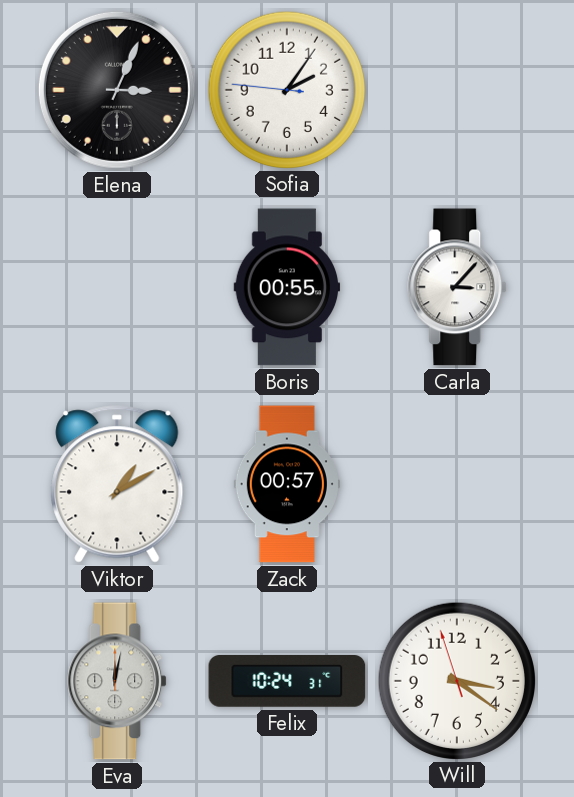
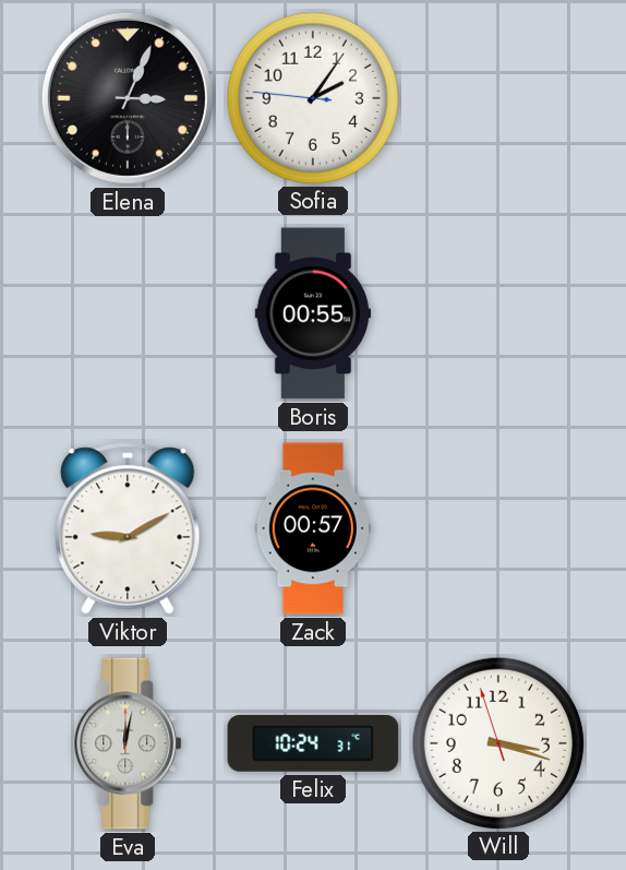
Carla: 3:07 -> none
Viktor: 1:10 -> 9:10
Will: 3:20 -> 3:17
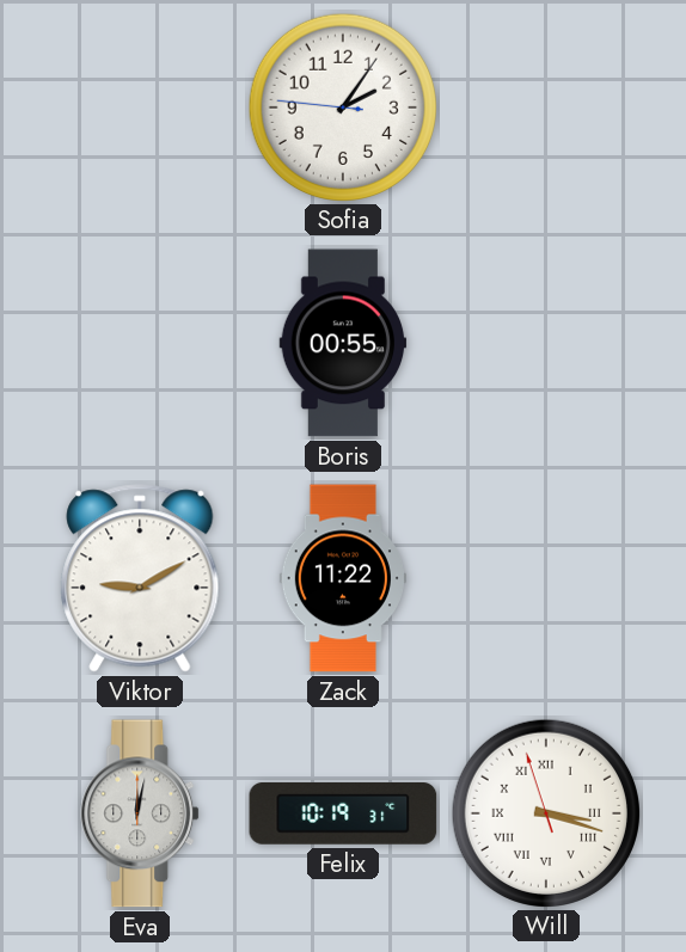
Elena: 3:04 -> none
Zack: 00:57 -> 11:22
Felix: 10:24 -> 10:19
Will numerals: Arabic -> Roman
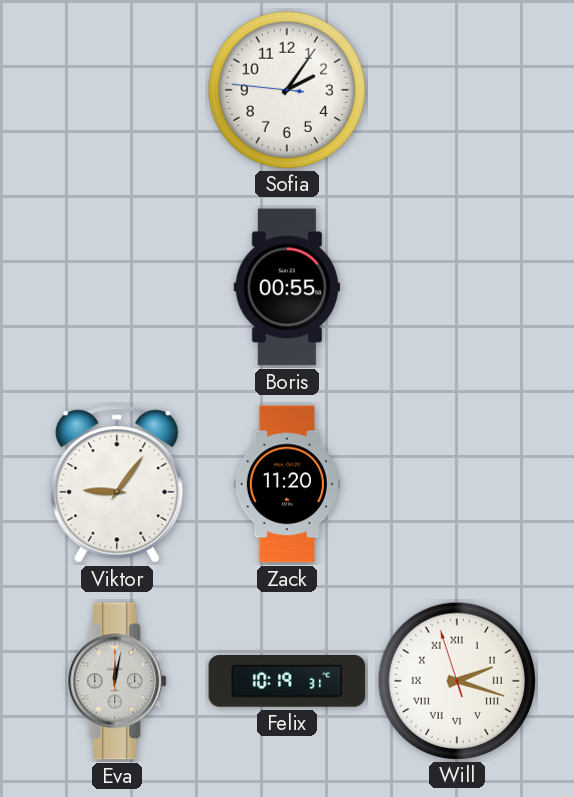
Viktor: 9:10 -> 9:06
Zack: 11:22 -> 11:20
Will: 3:17 -> 2:17
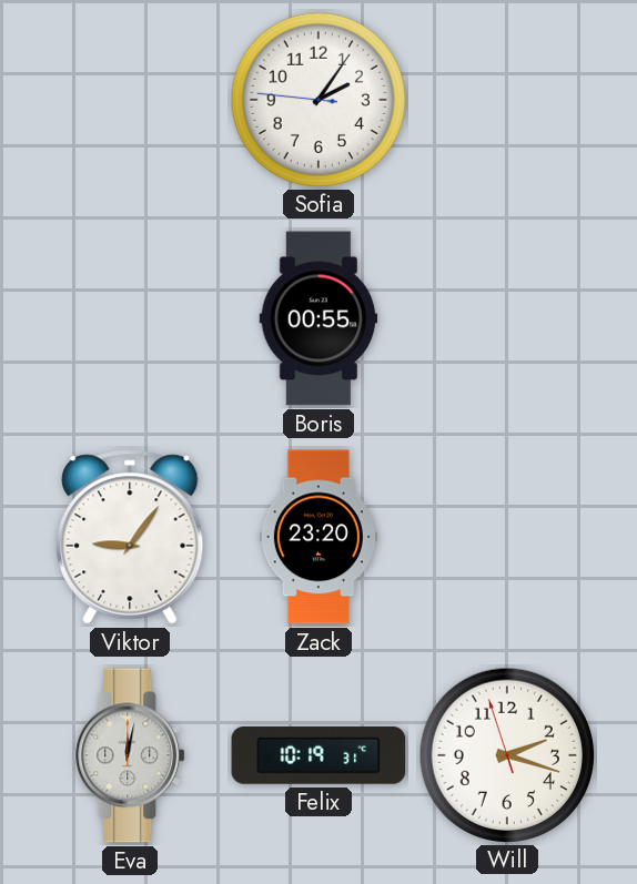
Zack: 11:20 -> 23:20
Will numerals: Roman -> Arabic
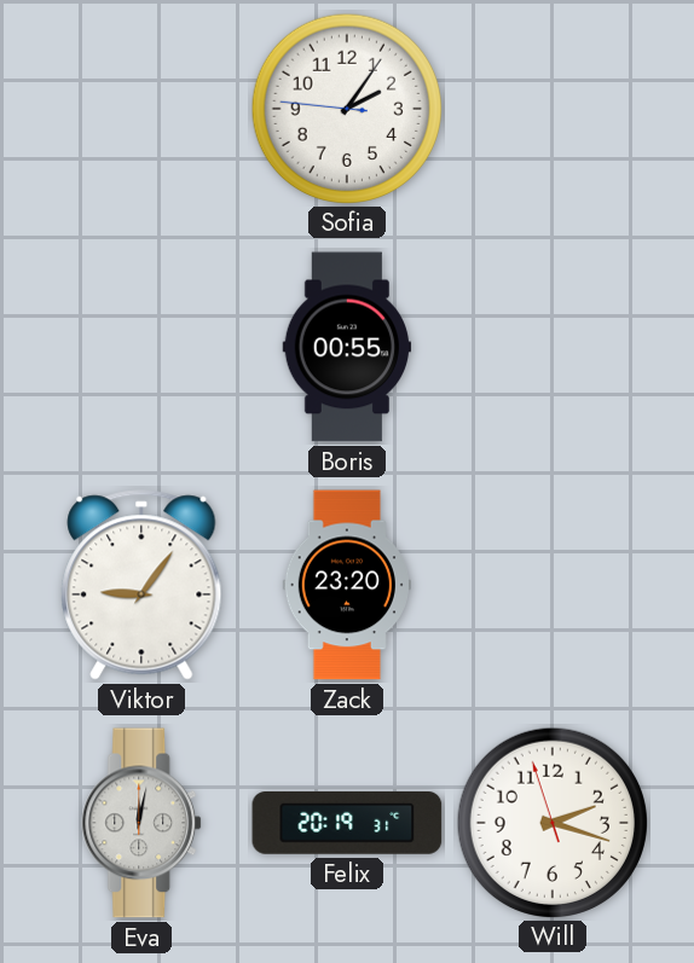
Felix: 10:19 -> 20:19
